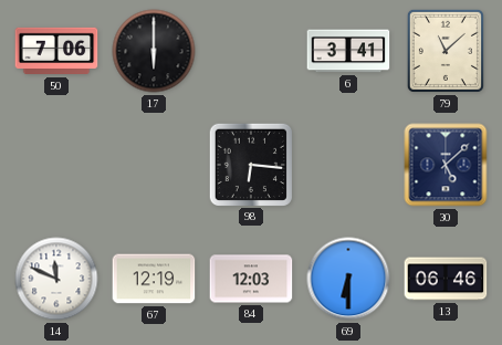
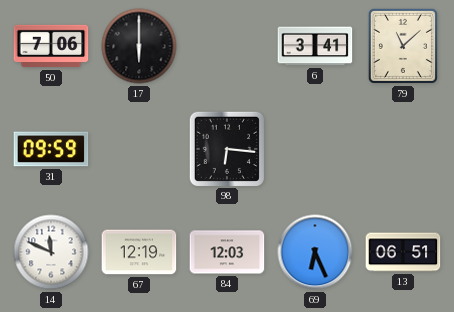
31: none -> 09:59
30: 5:08 -> none
69: 6:30 -> 6:26
13: 06:46 -> 06:51
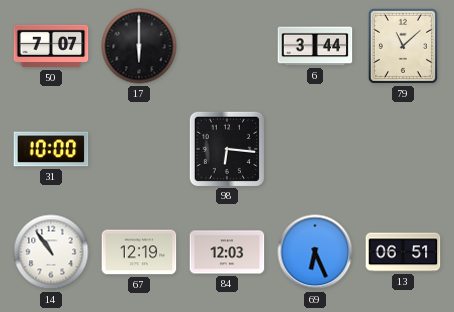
50: 7:06 -> 7:07
6: 3:41 -> 3:44
31: 09:59 -> 10:00
14: 11:49 -> 10:54
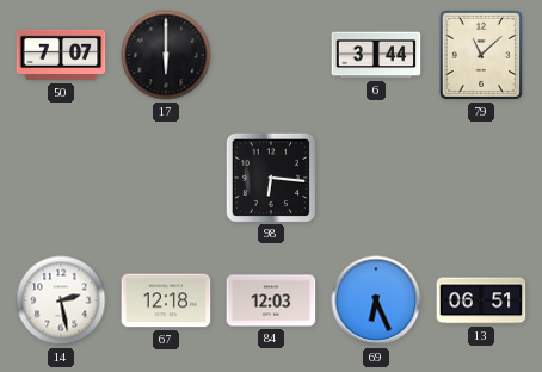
31: 10:00 -> none
14: 10:54 -> 2:28
67: 12:19 -> 12:18
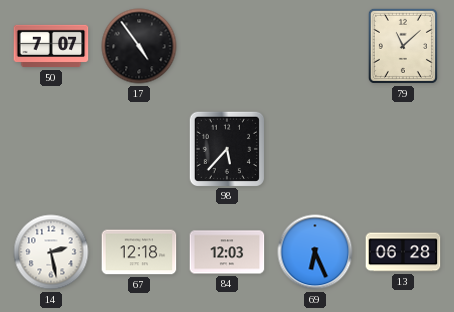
17: 6:00 -> 4:54
6: 3:44 -> none
98: 6:16 -> 5:37
13: 06:51 -> 06:28
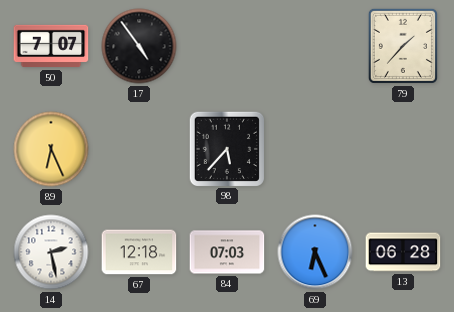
79: 11:08 -> 1:37
89: none -> 6:26
84: 12:03 -> 07:03
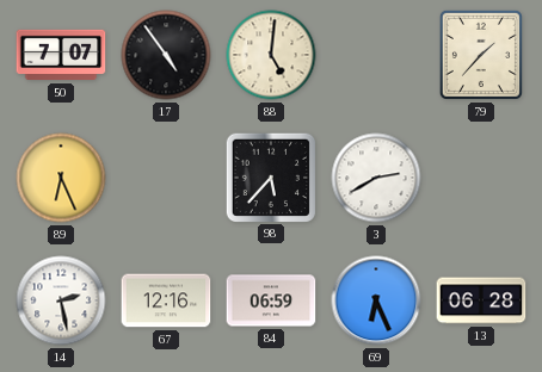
88: none -> 5:01
3: none -> 2:40
67: 12:18 -> 12:16
84: 07:03 -> 06:59
